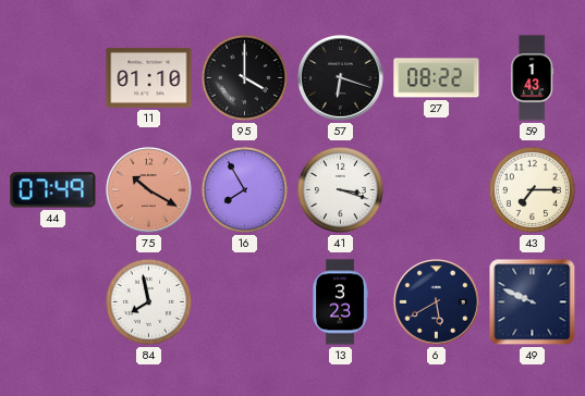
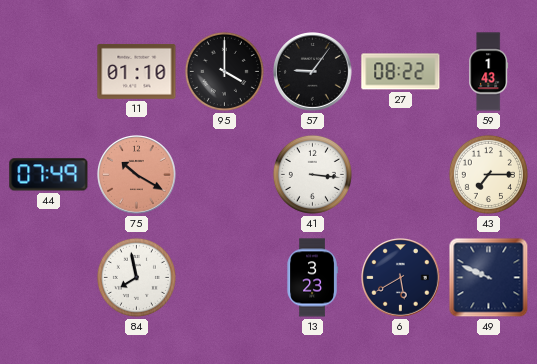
57: 6:18 -> 9:06
16: 7:55 -> none
41: 3:18 -> 3:16
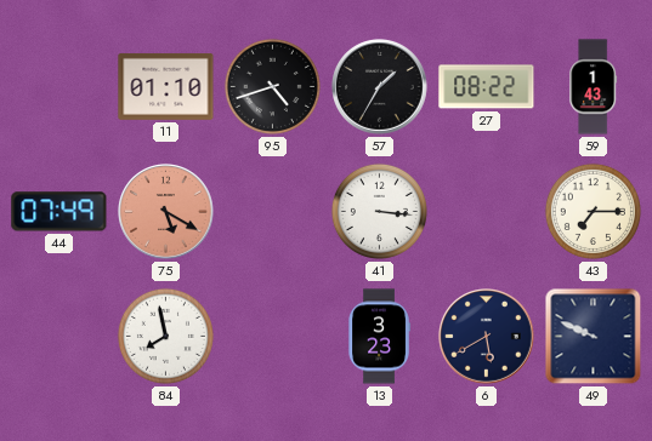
95: 4:00 -> 4:42
57: 9:06 -> 1:35
75: 10:20 -> 5:20
